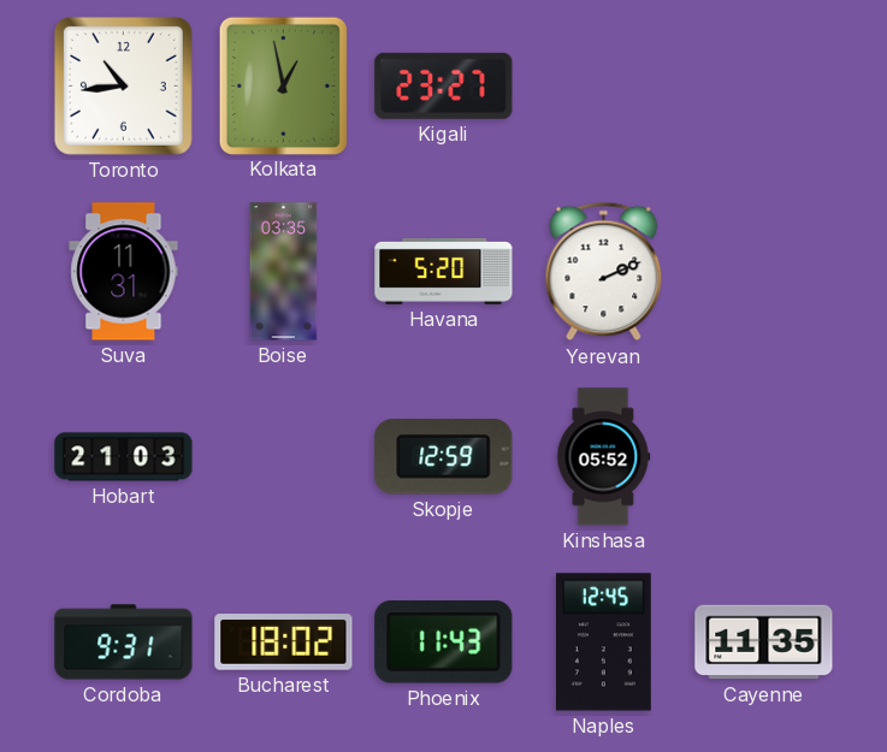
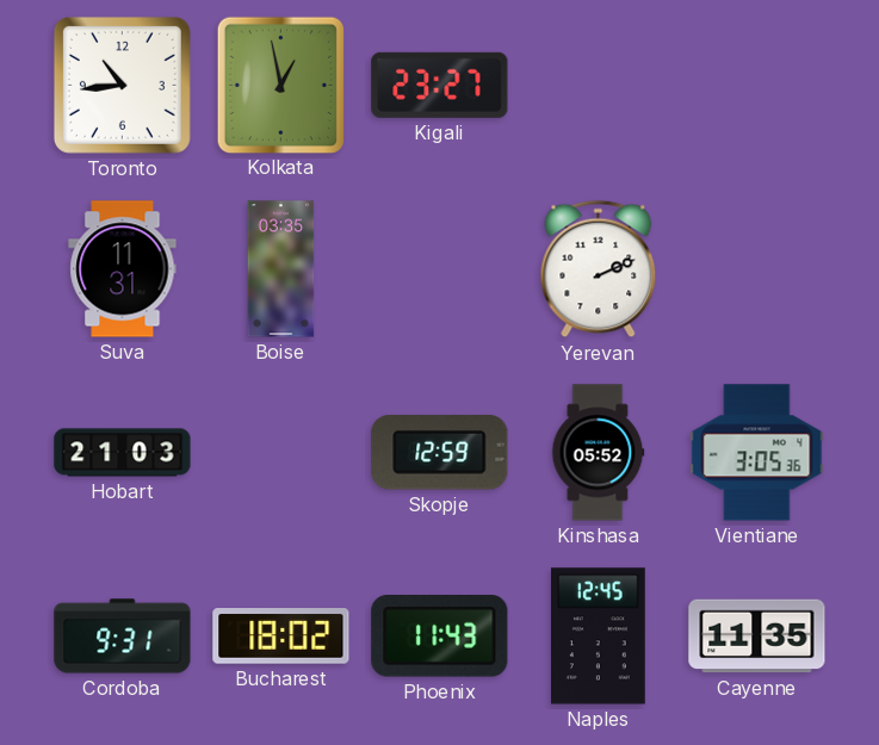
Havana: 5:20 -> none
Vientiane: none -> 3:05
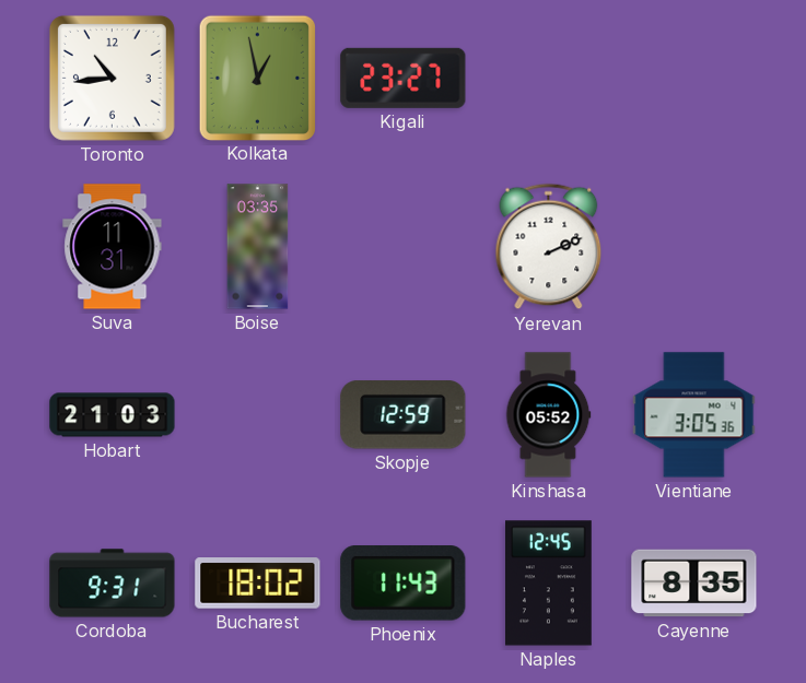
Cayenne: 11:35 -> 8:35
